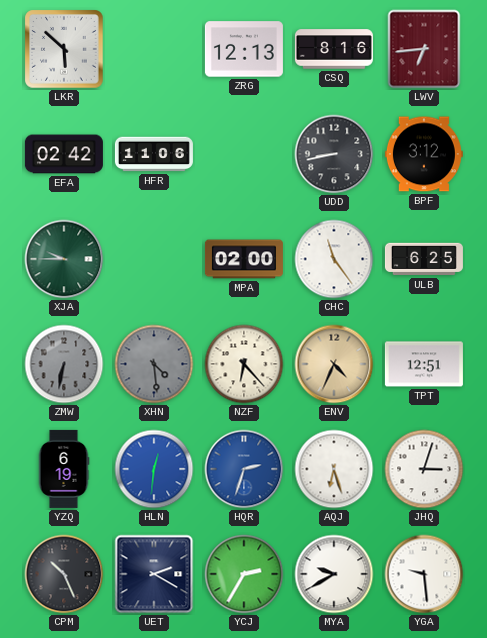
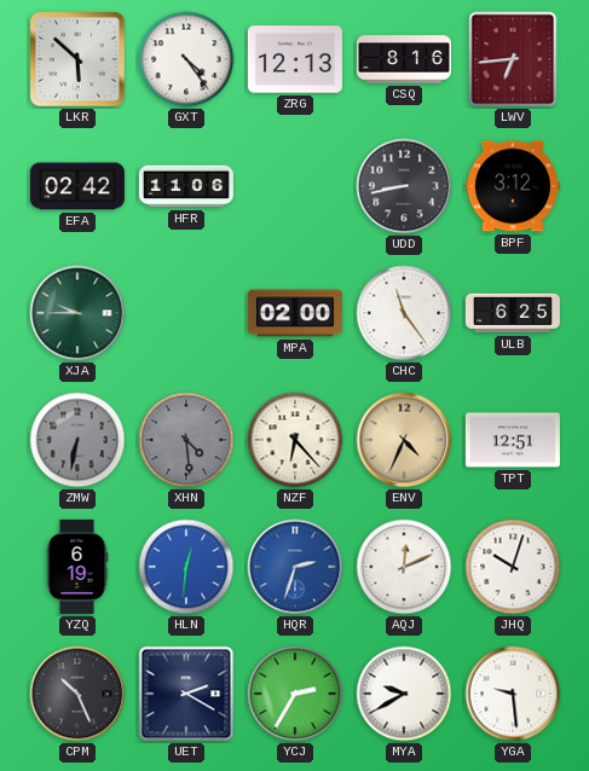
GXT: none -> 4:24
AQJ: 6:27 -> 12:11
JHQ: 3:03 -> 10:03
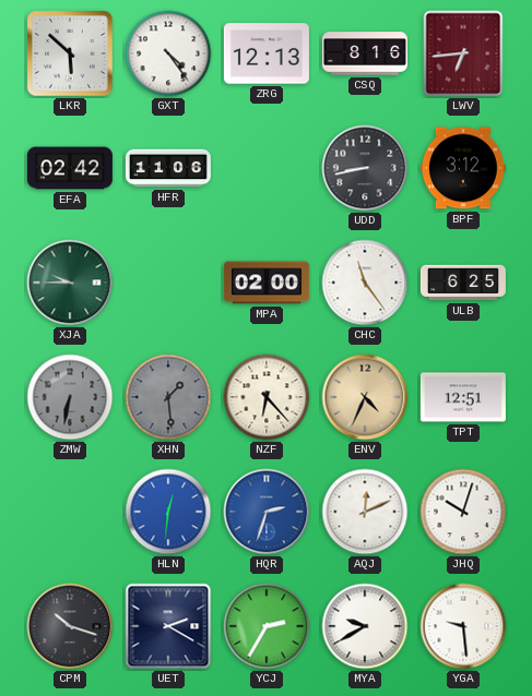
XHN: 4:29 -> 1:29
YZQ: 6:19 -> none
CPM: 10:26 -> 10:18
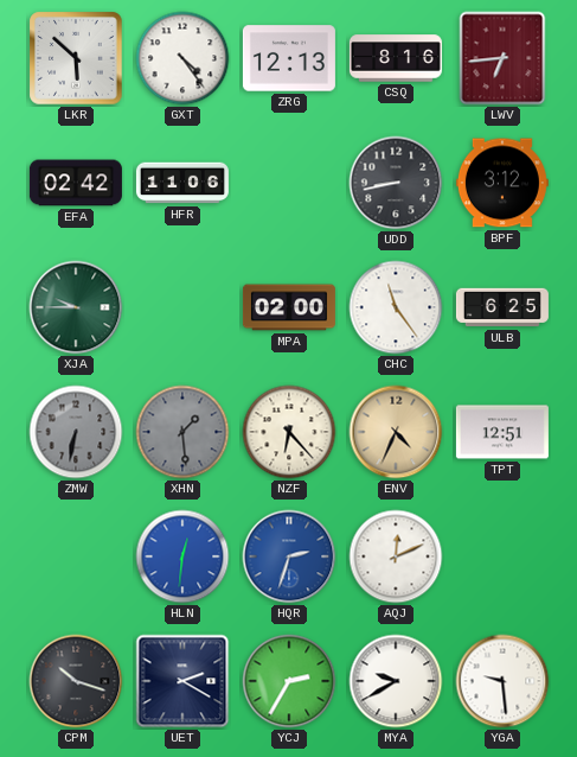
JHQ: 10:03 -> none
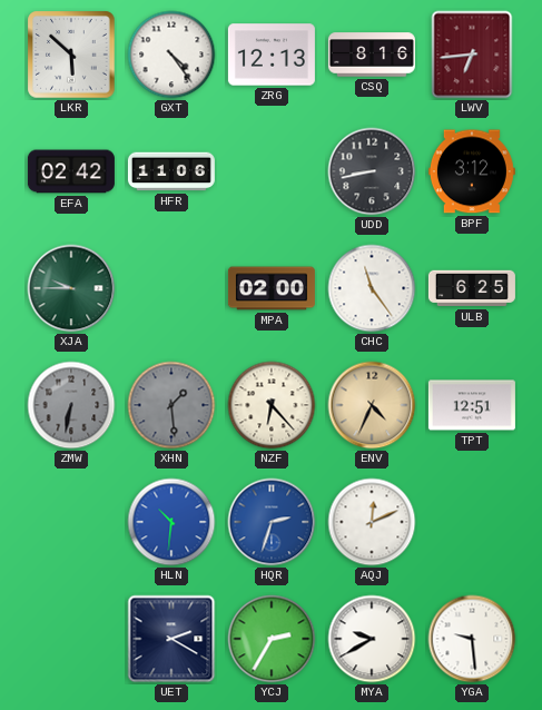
HLN: 12:31 -> 10:31
CPM: 10:18 -> none
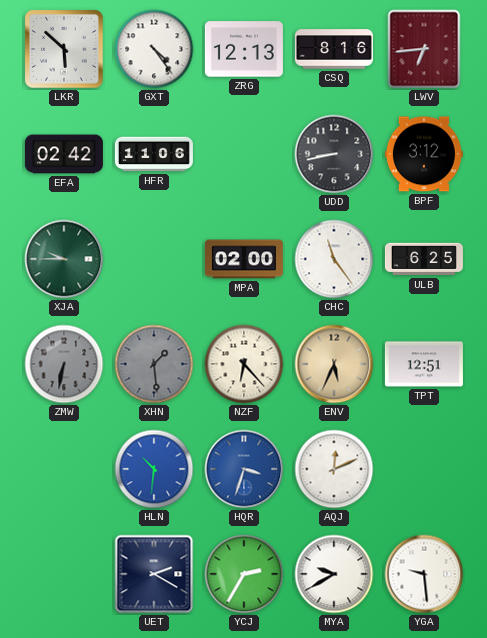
ENV: 4:34 -> 5:34
HQR: 2:33 -> 3:33
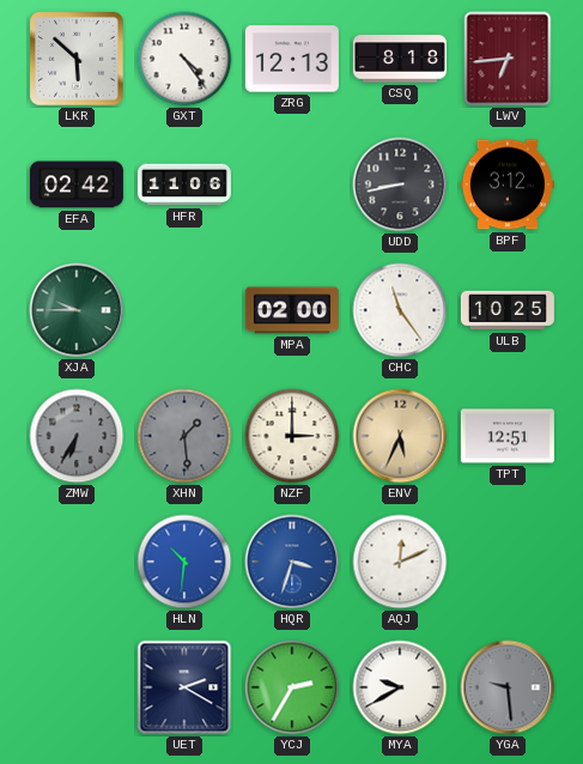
CSQ: 8:16 -> 8:18
ULB: 6:25 -> 10:25
ZMW: 6:32 -> 6:35
NZF: 6:23 -> 3:00
YGA dial: white -> grey
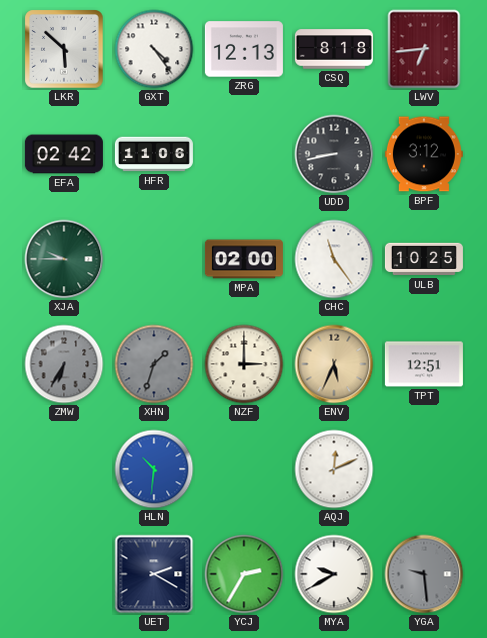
XHN: 1:29 -> 1:33
HQR: 3:33 -> none
